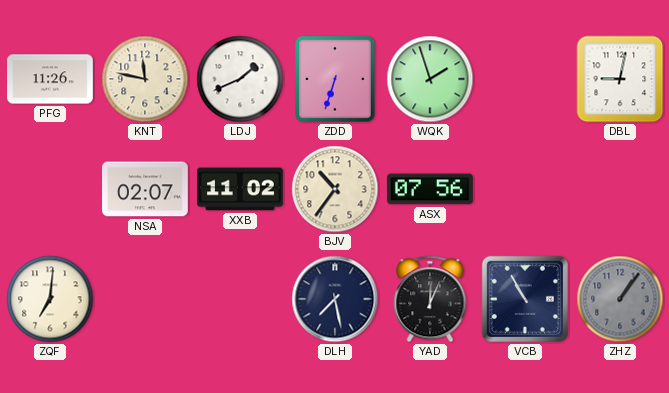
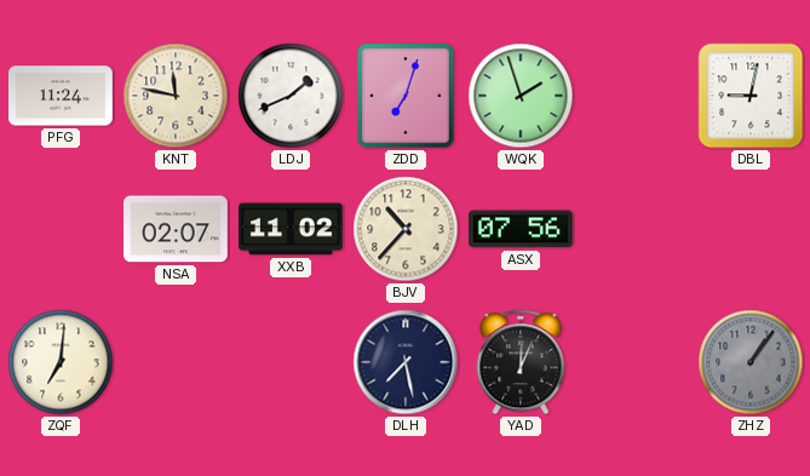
PFG: 11:26 -> 11:24
ZDD: 6:33 -> 7:03
BJV: 10:36 -> 10:37
VCB: 10:55 -> none
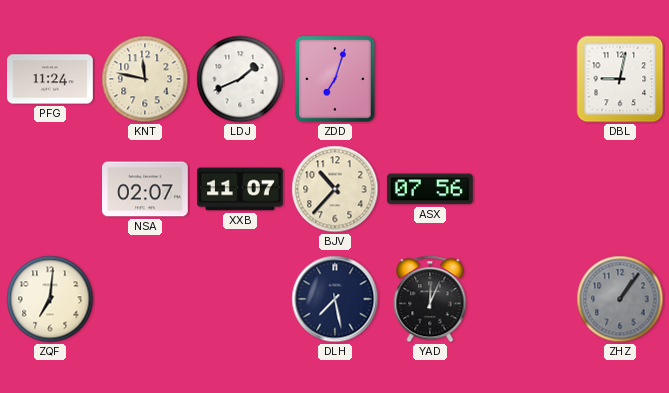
WQK: 1:57 -> none
XXB: 11:02 -> 11:07
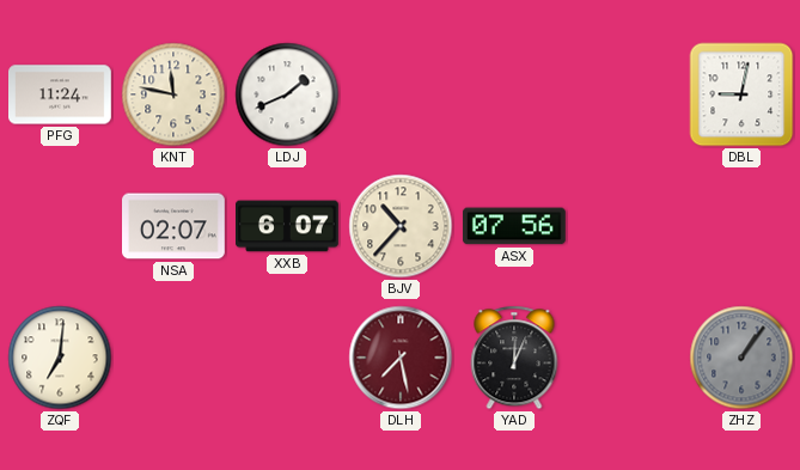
ZDD: 7:03 -> none
XXB: 11:07 -> 6:07
DLH dial: navy -> burgundy
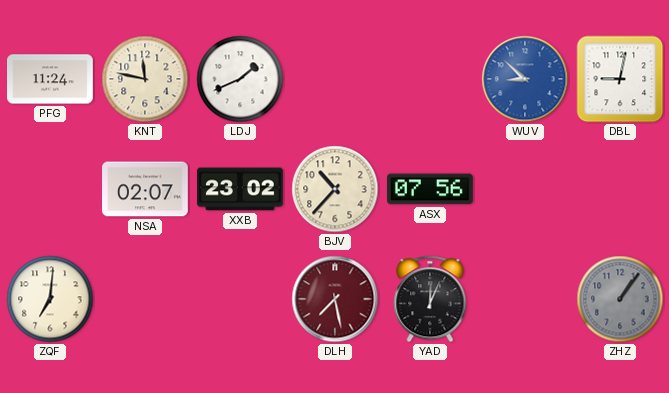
WUV: none -> 8:52
XXB: 6:07 -> 23:02
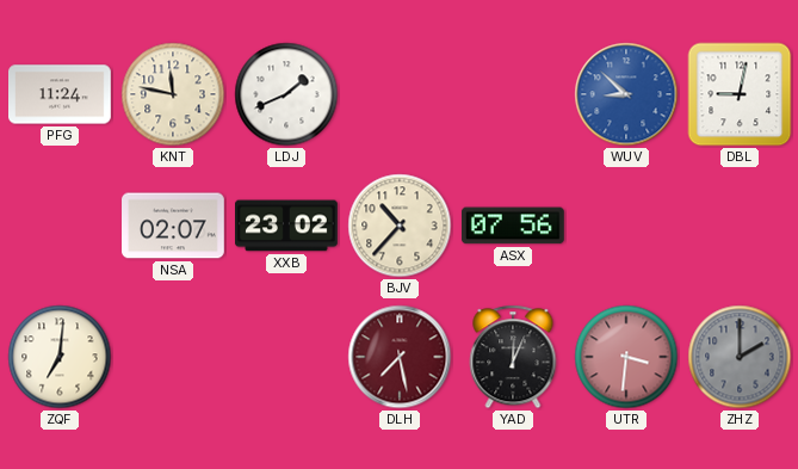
UTR: none -> 3:31
ZHZ: 1:06 -> 2:00
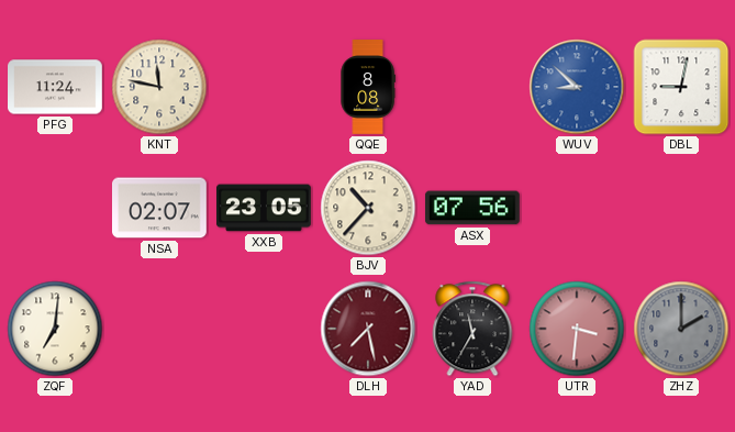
LDJ: 1:41 -> none
QQE: none -> 8:08
XXB: 23:02 -> 23:05
YAD: 12:04 -> 11:35
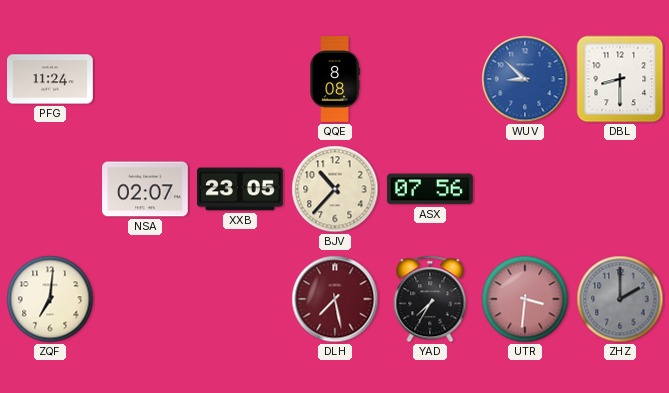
KNT: 11:47 -> none
DBL: 9:02 -> 8:30
YAD: 11:35 -> 7:35
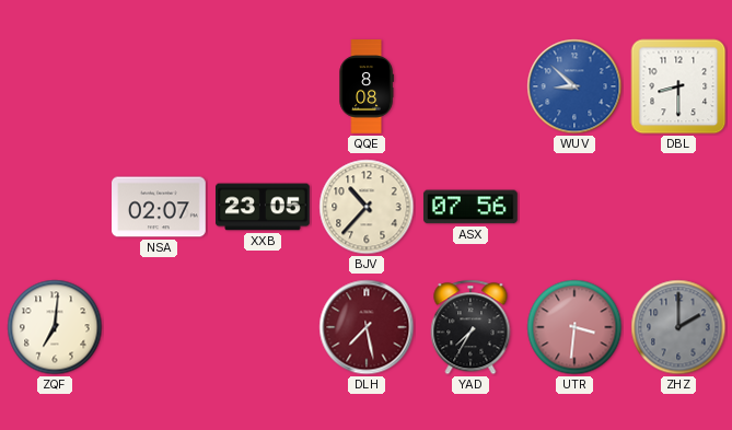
PFG: 11:24 -> none
